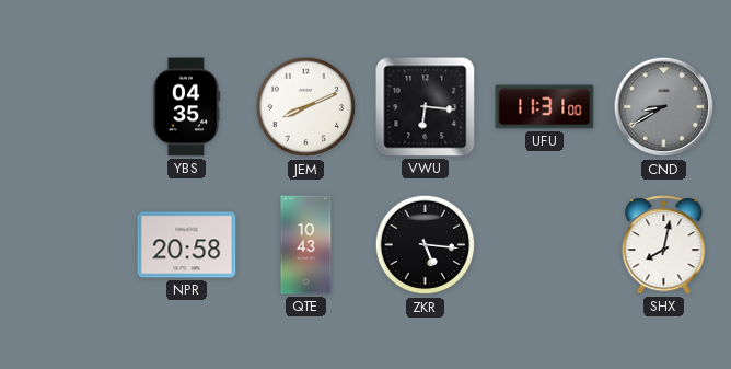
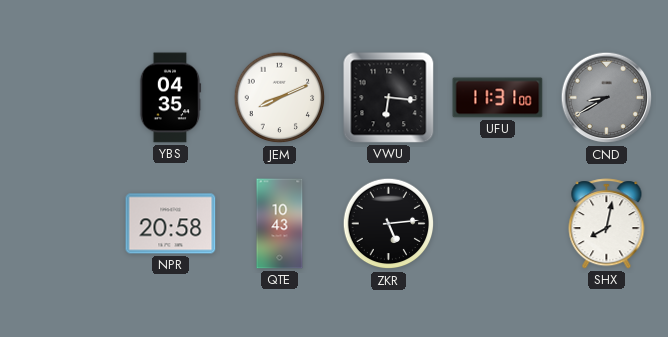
ZKR: 5:16 -> 5:14
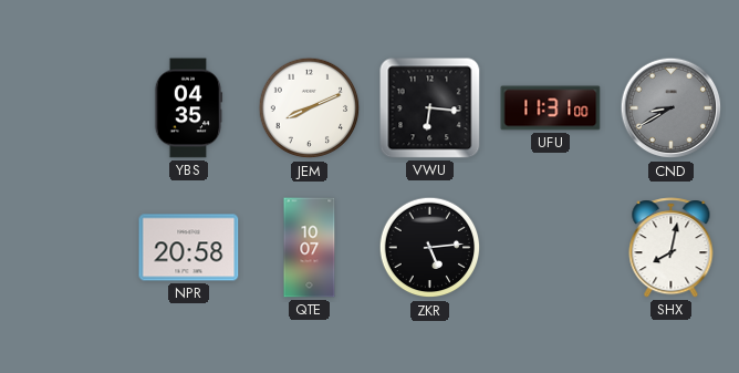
QTE: 10:43 -> 10:07
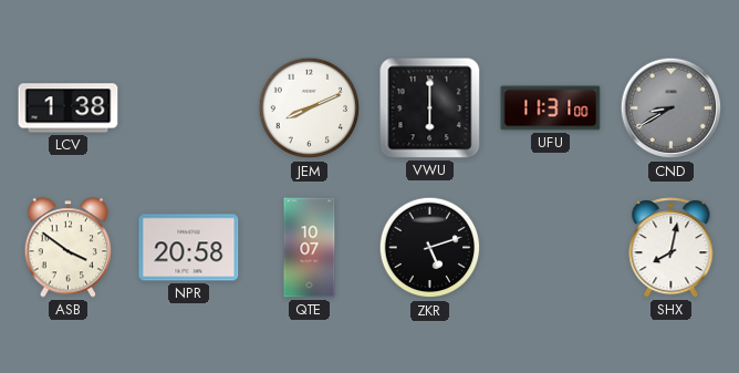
LCV: none -> 1:38
YBS: 04:35 -> none
VWU: 6:16 -> 6:00
ASB: none -> 3:51
ZKR: 5:14 -> 5:12
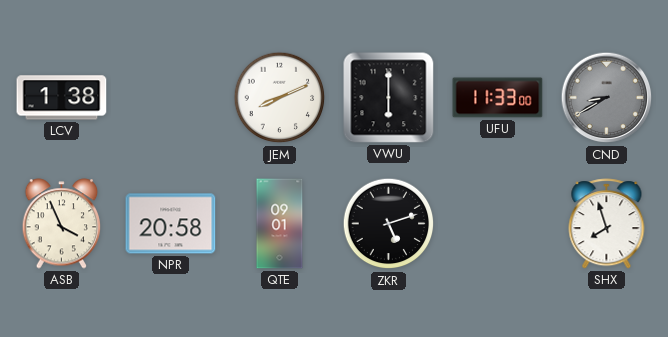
UFU: 11:31 -> 11:33
ASB: 3:51 -> 3:56
QTE: 10:07 -> 09:01
SHX: 8:02 -> 7:57
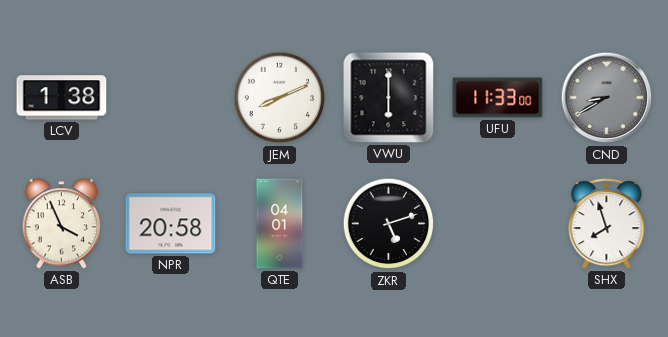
QTE: 09:01 -> 04:01
